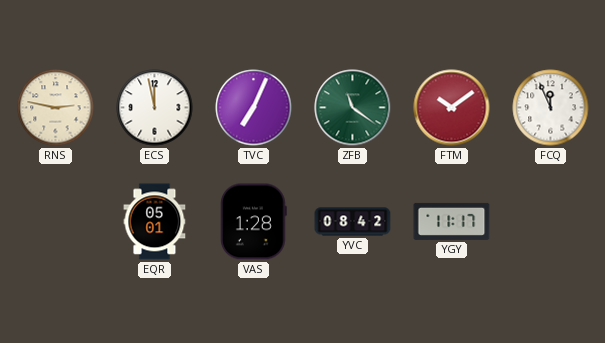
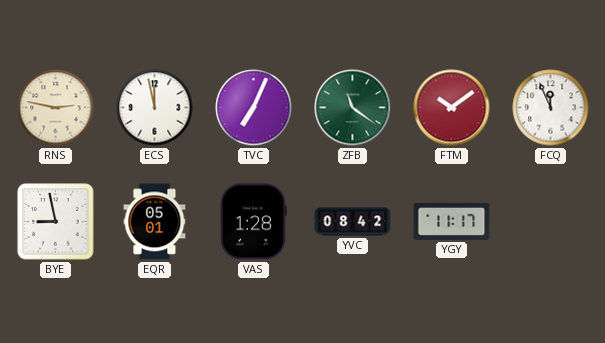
BYE: none -> 8:58
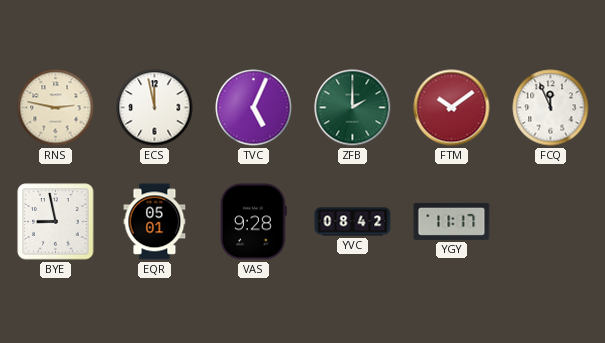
TVC: 7:04 -> 5:04
ZFB: 11:21 -> 2:00
VAS: 1:28 -> 9:28
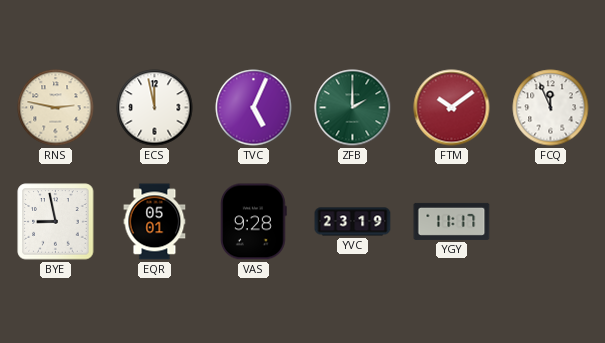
YVC: 08:42 -> 23:19
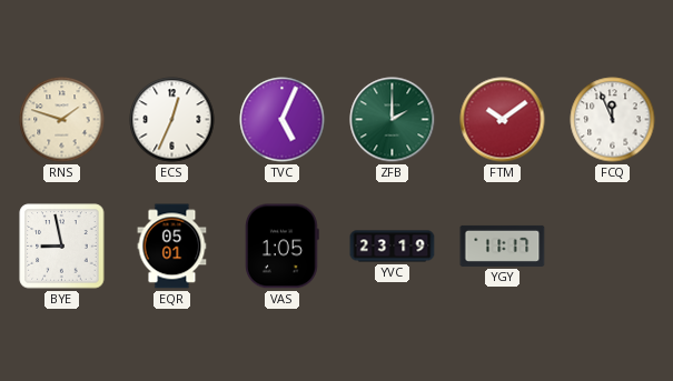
RNS: 2:47 -> 1:48
ECS: 11:58 -> 12:34
VAS: 9:28 -> 1:05
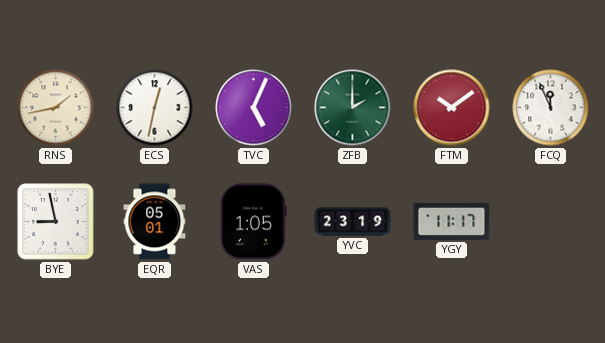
RNS: 1:48 -> 1:43
ECS: 12:34 -> 12:32
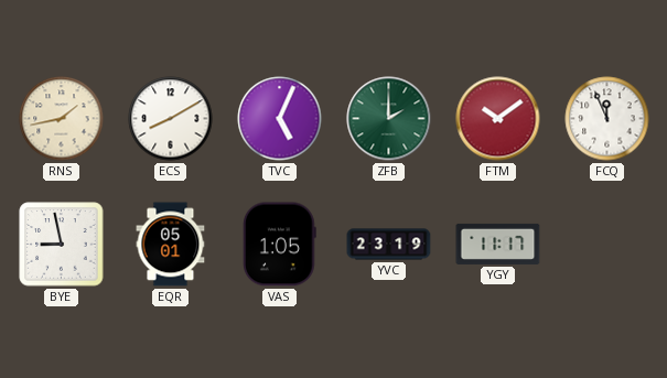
ECS: 12:32 -> 8:10
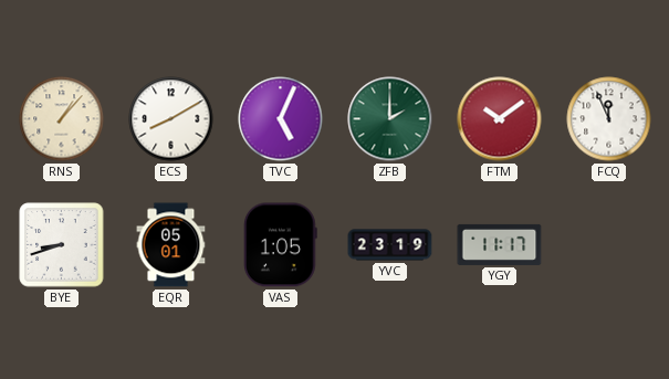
RNS: 1:43 -> 1:07
BYE: 8:58 -> 8:42
